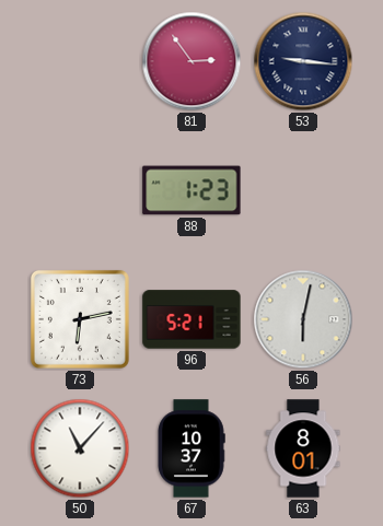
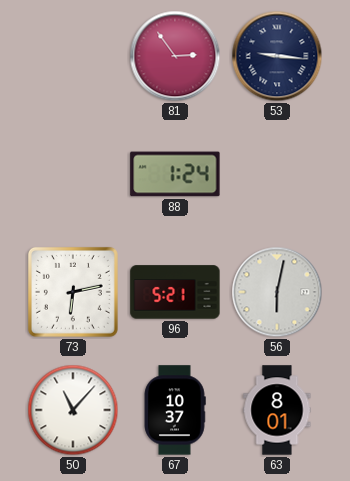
88: 1:23 -> 1:24
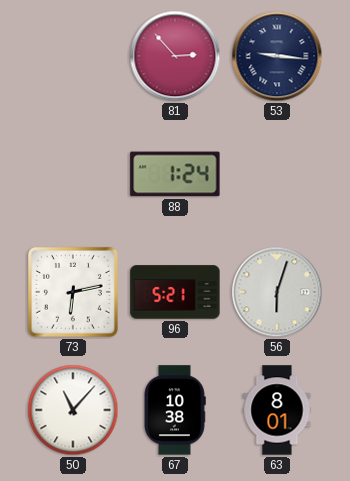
81: 2:54 -> 2:53
56: 6:02 -> 6:03
67: 10:37 -> 10:38
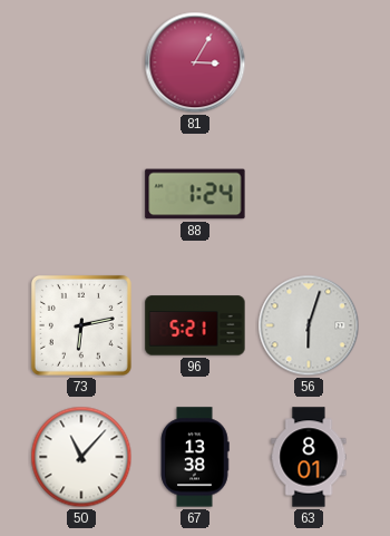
81: 2:53 -> 3:05
53: 9:16 -> none
67: 10:38 -> 13:38
